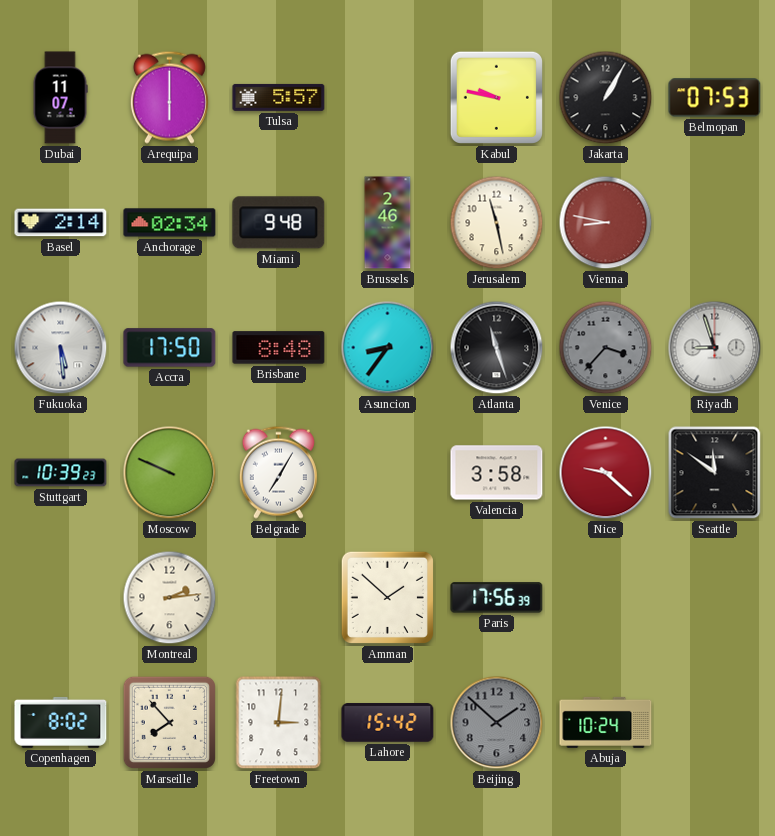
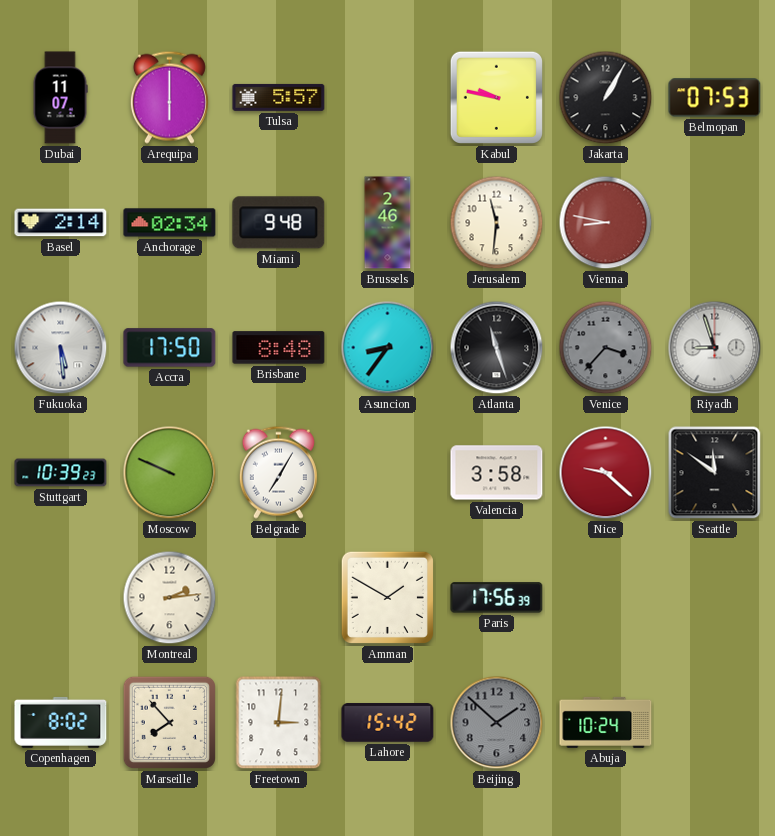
Jerusalem: 11:28 -> 11:31
Amman: 1:52 -> 1:50
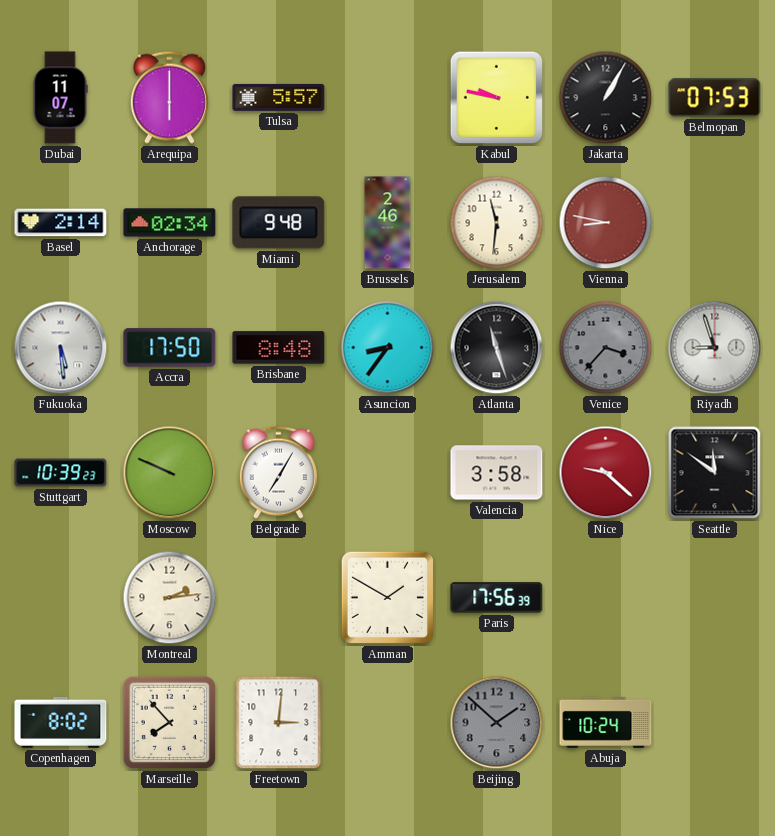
Lahore: 15:42 -> none
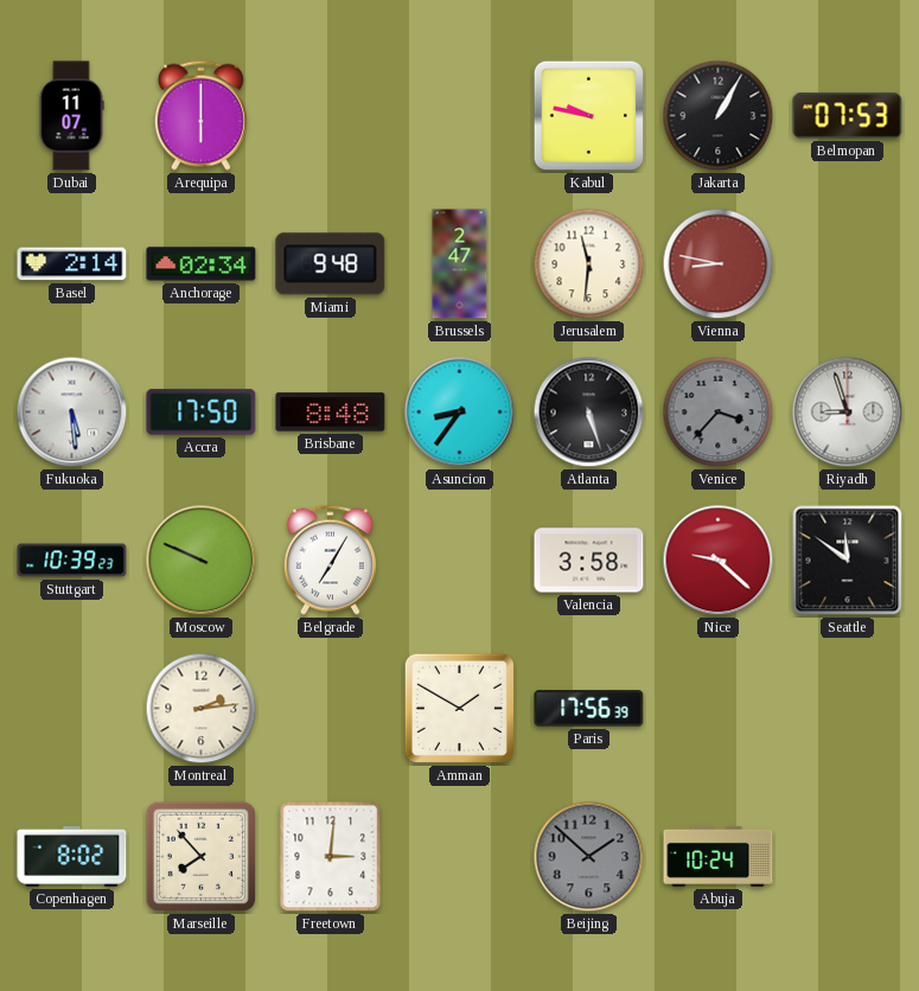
Tulsa: 5:57 -> none
Brussels: 2:46 -> 2:47
Atlanta: 11:27 -> 5:27
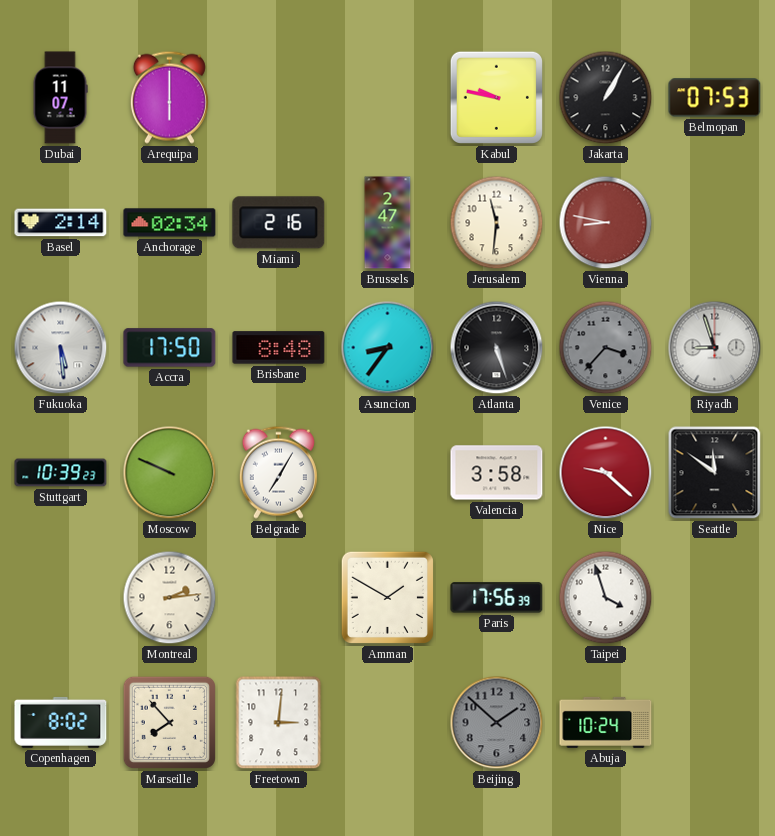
Miami: 9:48 -> 2:16
Taipei: none -> 3:57
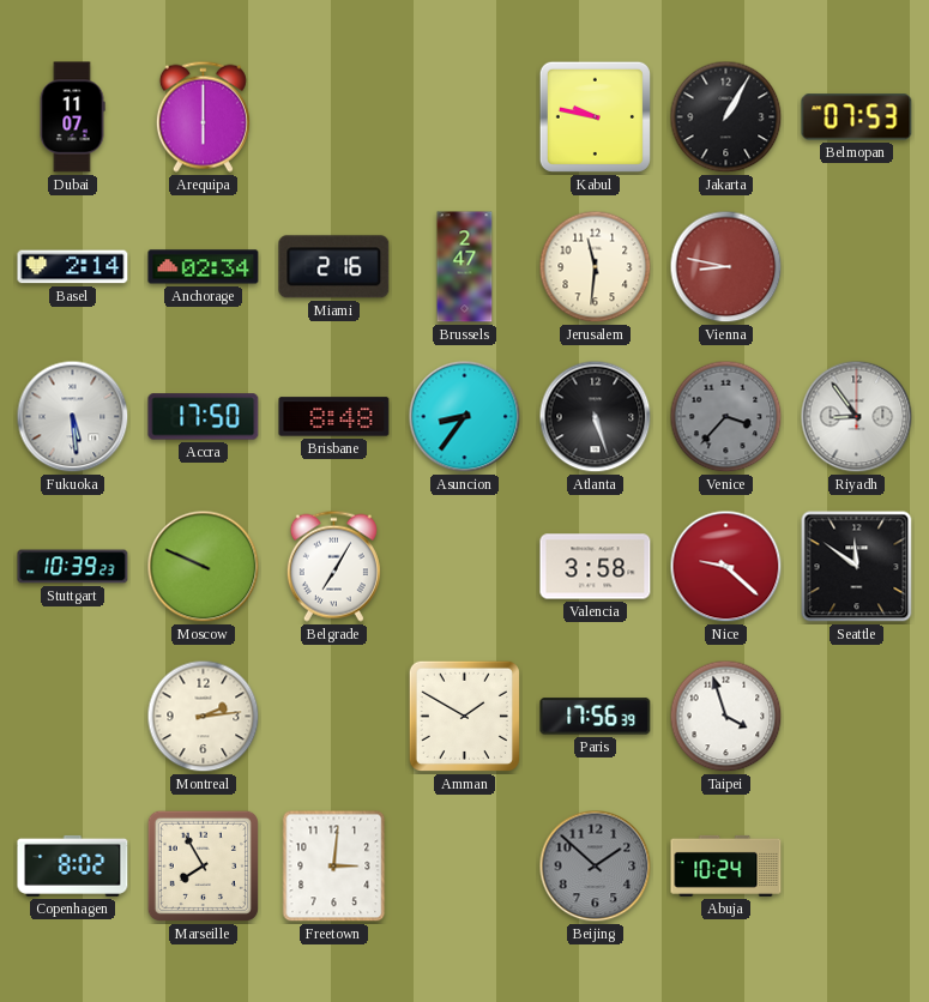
Riyadh: 8:57 -> 8:54
Marseille: 7:53 -> 7:55
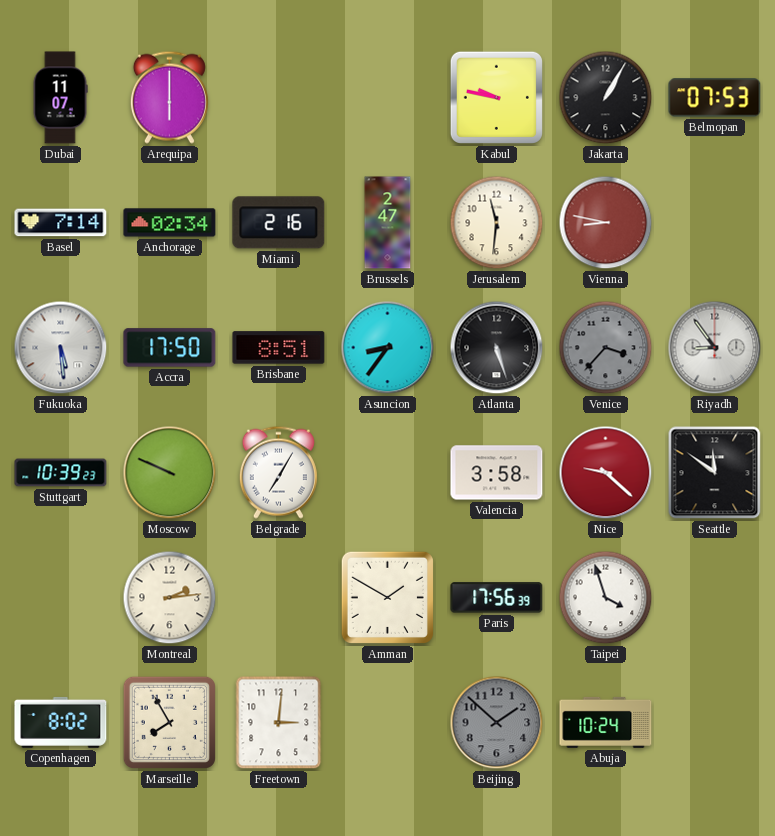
Basel: 2:14 -> 7:14
Brisbane: 8:48 -> 8:51
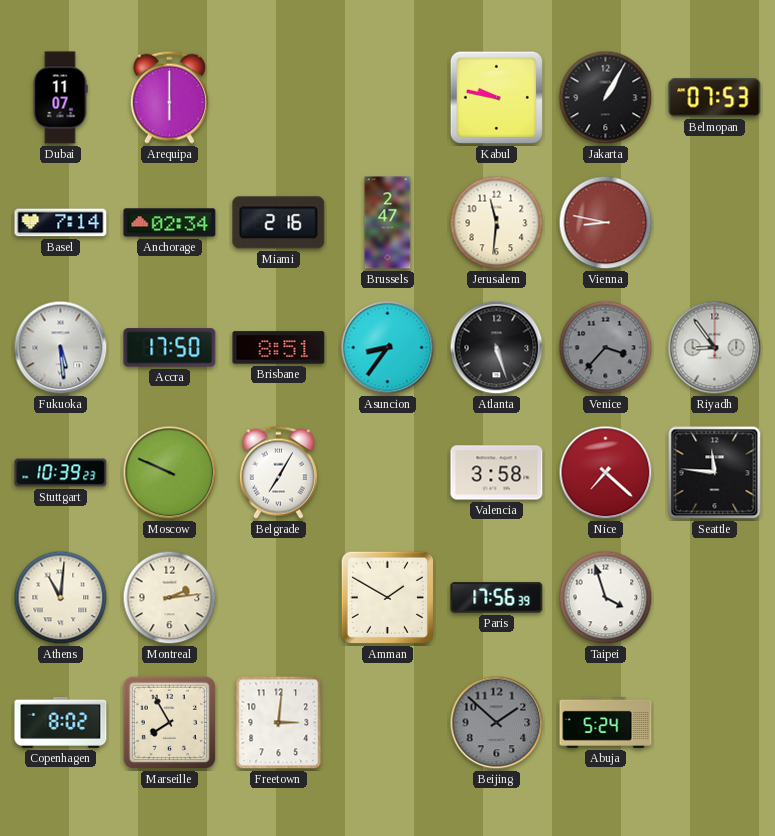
Nice: 9:22 -> 7:22
Seattle: 11:51 -> 11:46
Athens: none -> 11:01
Abuja: 10:24 -> 5:24
